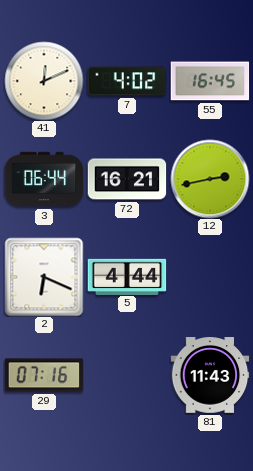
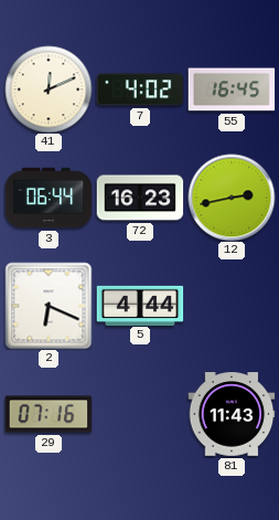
72: 16:21 -> 16:23
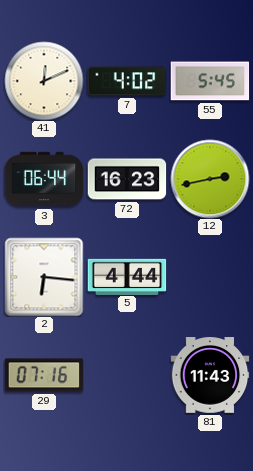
55: 16:45 -> 5:45
2: 6:19 -> 6:16
